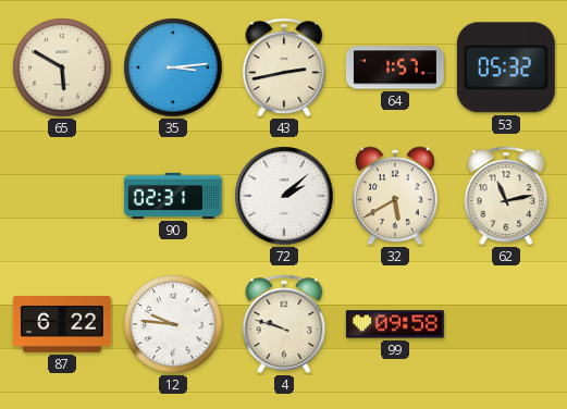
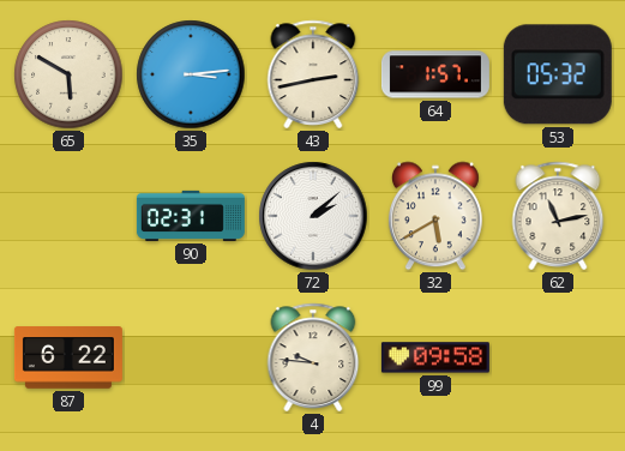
12: 9:46 -> none
4: 9:48 -> 9:46
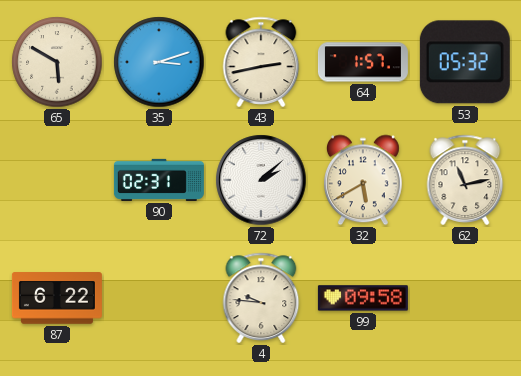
35: 3:14 -> 3:12
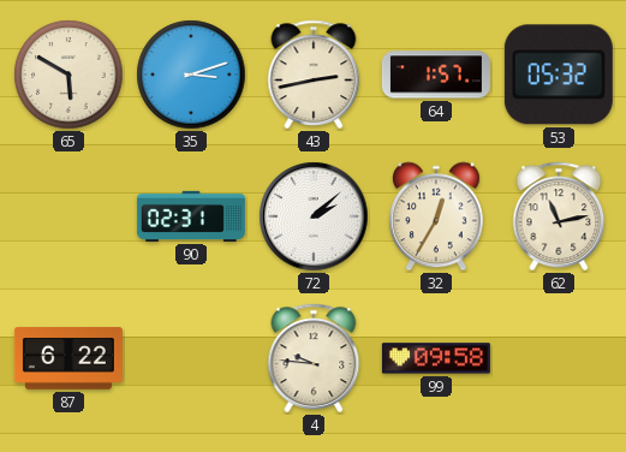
32: 5:40 -> 12:35
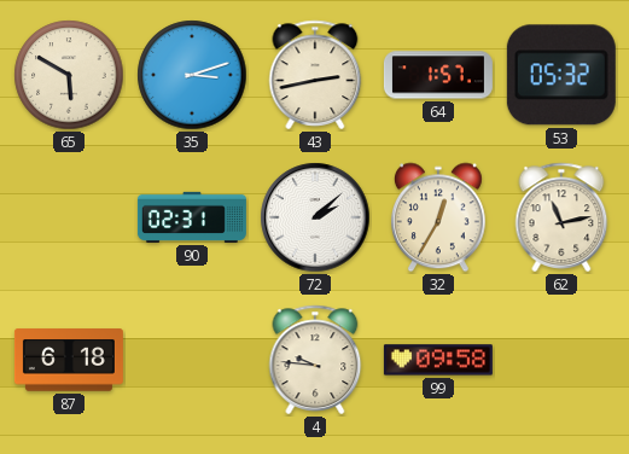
87: 6:22 -> 6:18
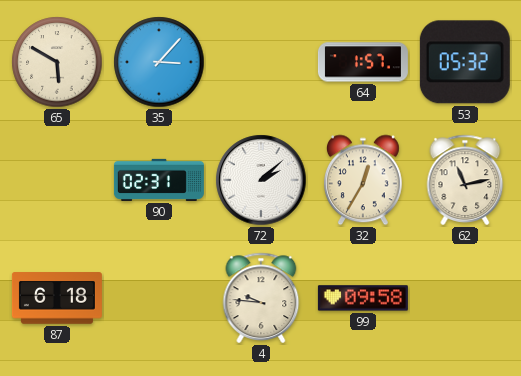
35: 3:12 -> 3:07
43: 2:43 -> none
